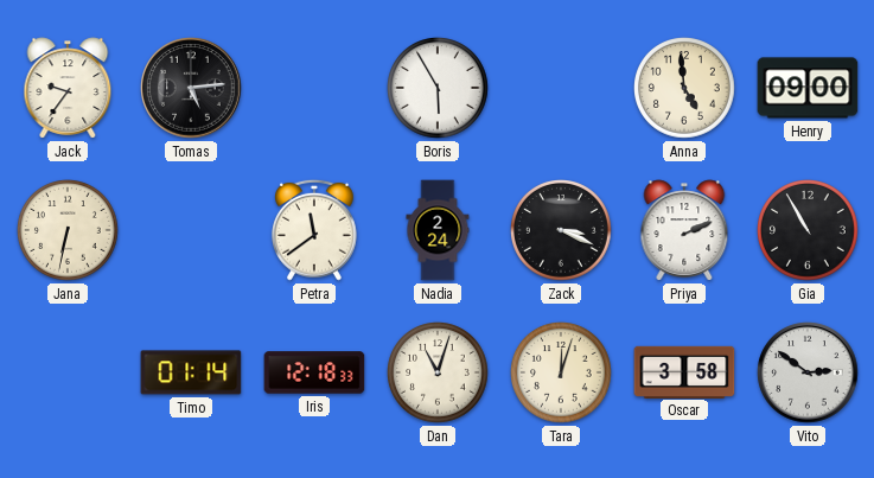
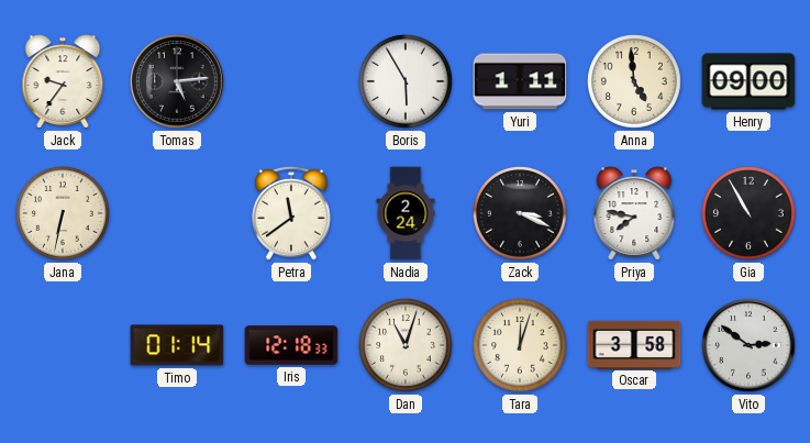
Yuri: none -> 1:11
Priya: 2:11 -> 7:47
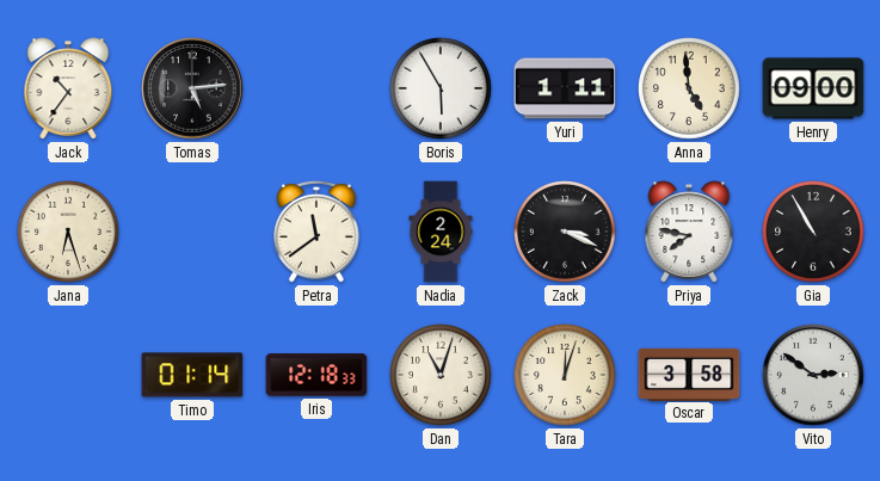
Jack: 9:36 -> 10:36
Jana: 6:32 -> 6:27
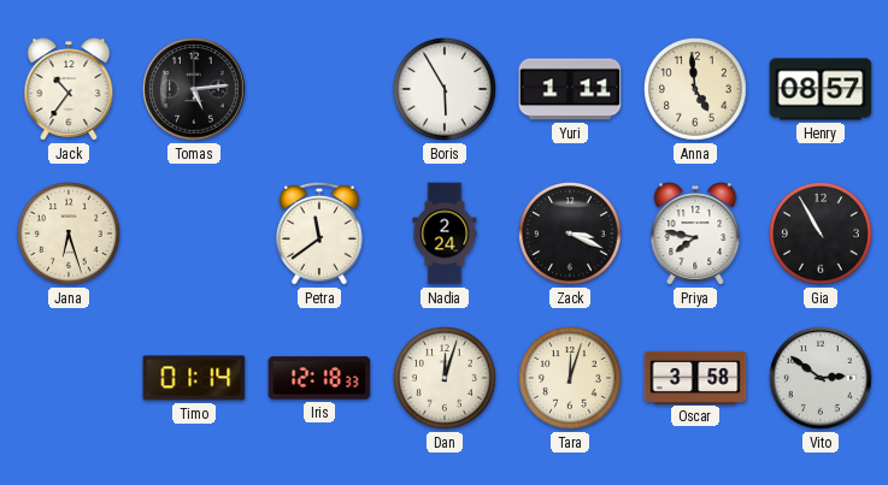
Henry: 09:00 -> 08:57
Dan: 11:03 -> 12:03
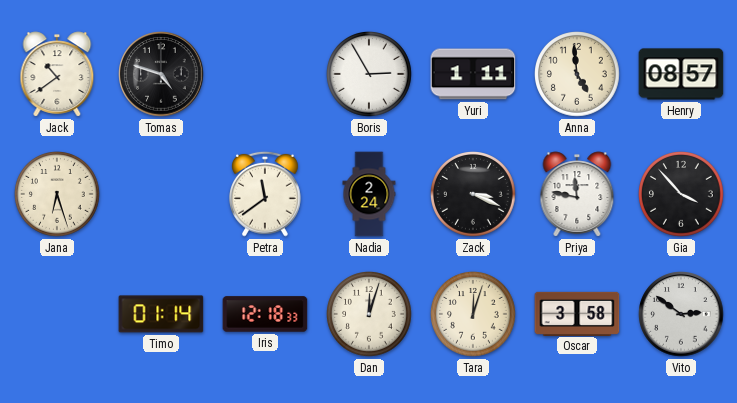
Jack: 10:36 -> 10:39
Tomas: 5:14 -> 4:48
Boris: 5:55 -> 2:55
Priya: 7:47 -> 11:47
Gia: 10:55 -> 3:53
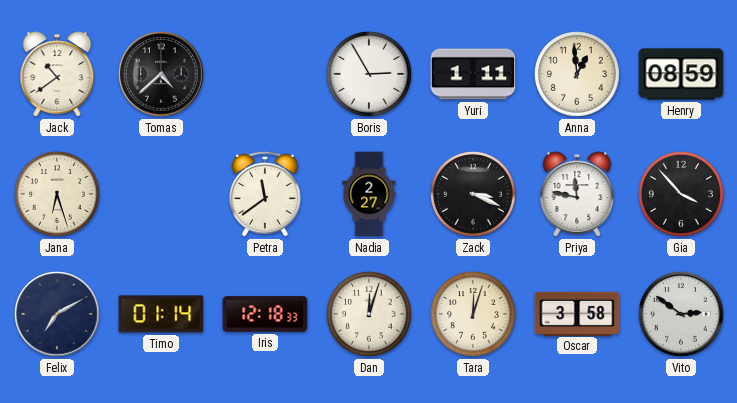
Tomas: 4:48 -> 4:38
Anna: 4:59 -> 12:59
Henry: 08:57 -> 08:59
Nadia: 2:24 -> 2:27
Felix: none -> 7:10
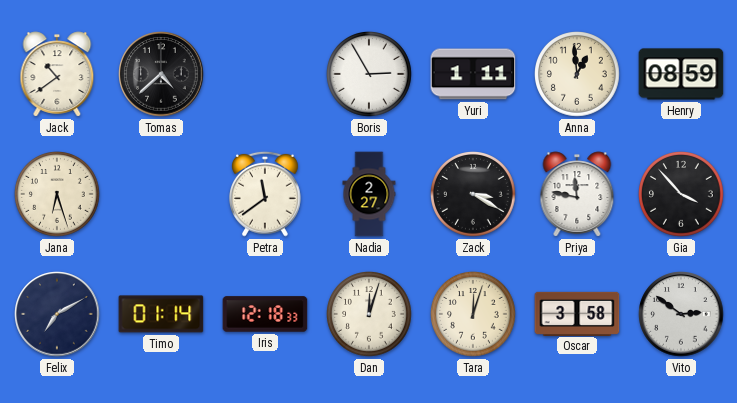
Zack: 3:19 -> 3:20
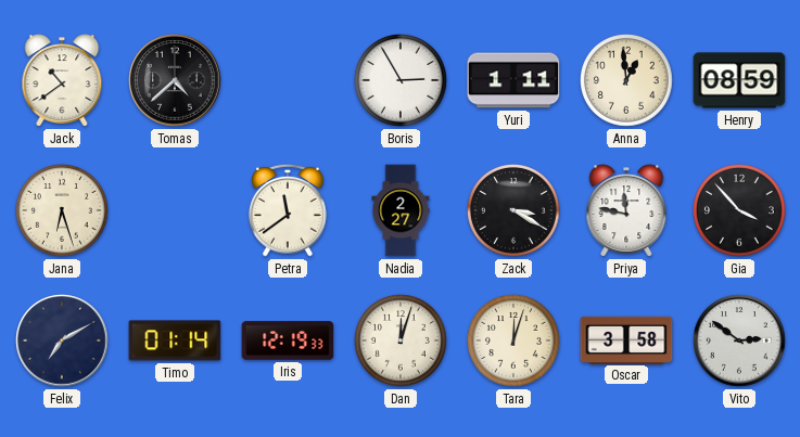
Iris: 12:18 -> 12:19
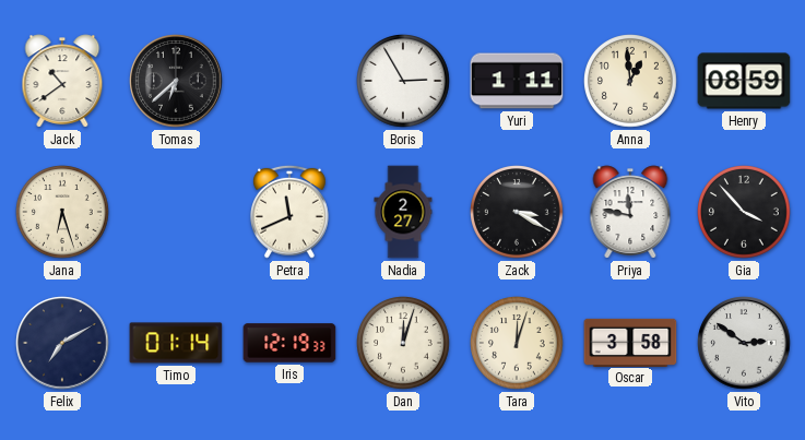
Tomas: 4:38 -> 6:38
Petra: 11:39 -> 11:41
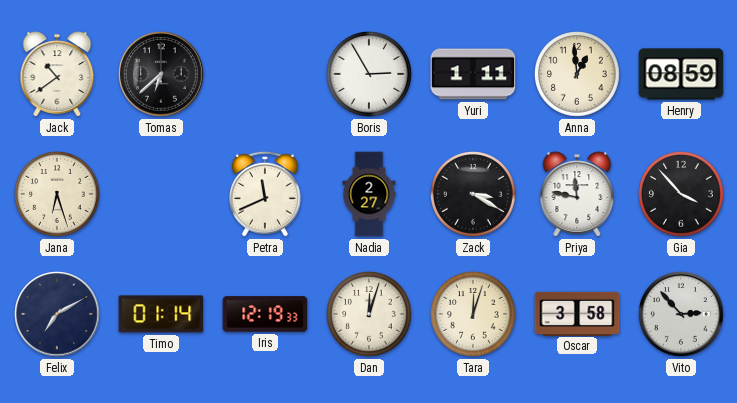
Vito: 2:51 -> 2:53
